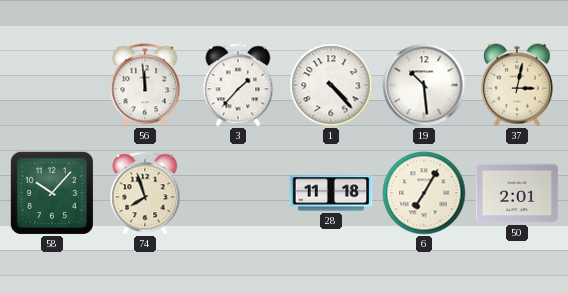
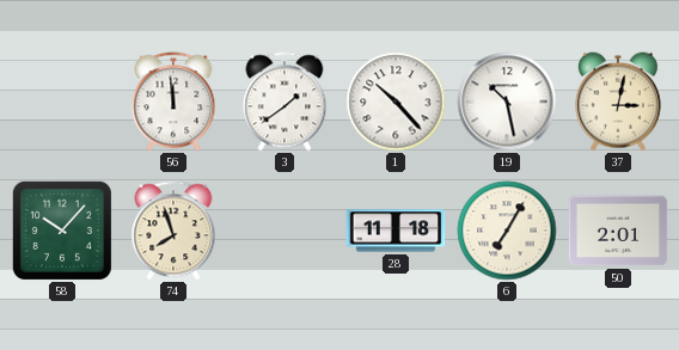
3: 1:37 -> 1:39
1: 4:23 -> 10:23
19: 10:29 -> 10:28
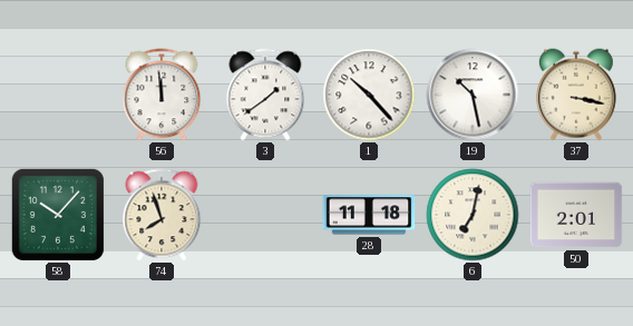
37: 3:02 -> 3:17
6: 7:05 -> 7:02
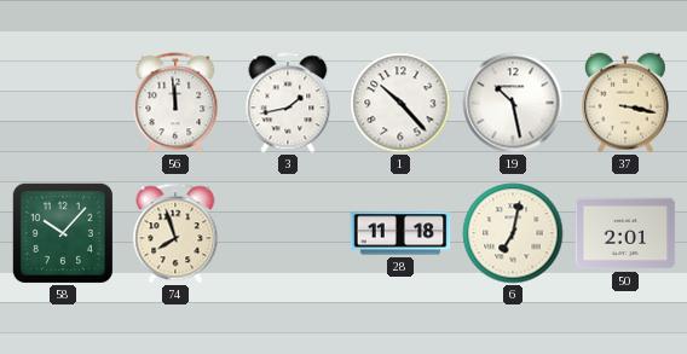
3: 1:39 -> 1:43
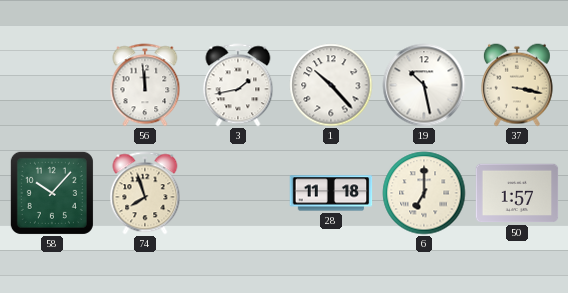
6: 7:02 -> 7:00
50: 2:01 -> 1:57
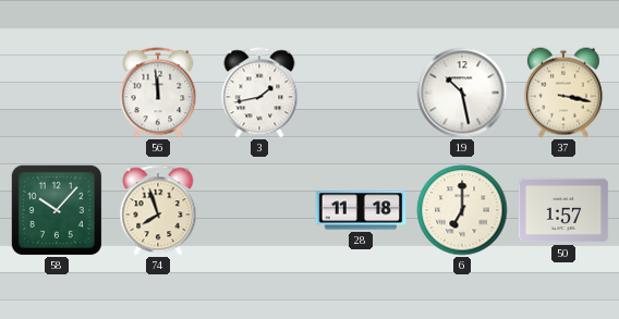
1: 10:23 -> none
